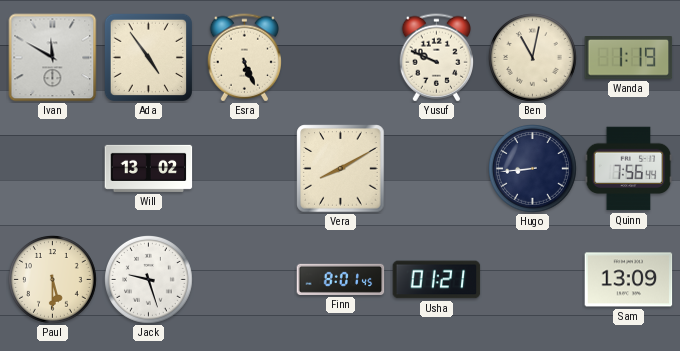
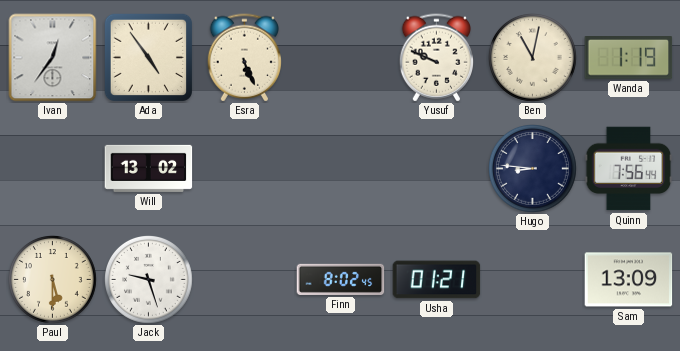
Ivan: 11:50 -> 12:36
Vera: 8:10 -> none
Hugo: 8:44 -> 8:46
Finn: 8:01 -> 8:02
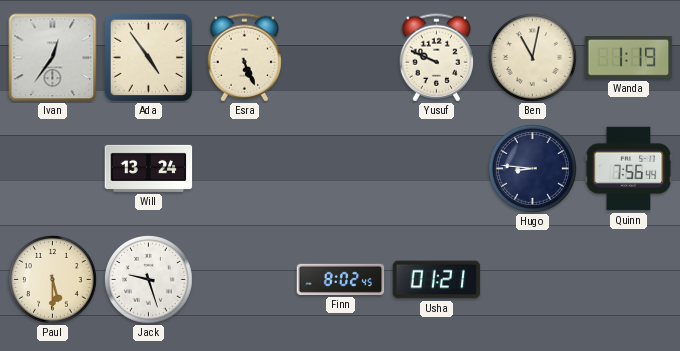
Will: 13:02 -> 13:24
Sam: 13:09 -> none
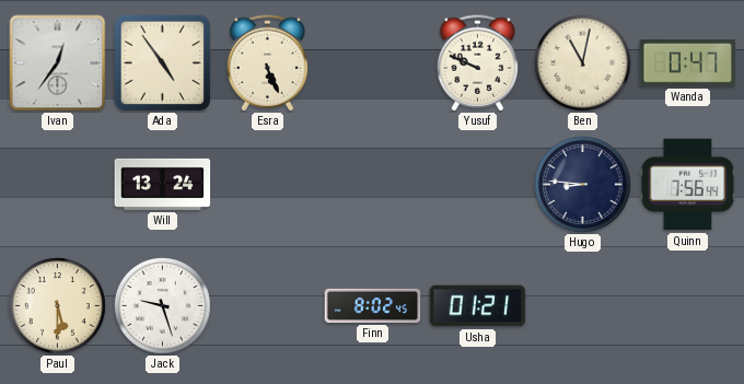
Wanda: 1:19 -> 0:47
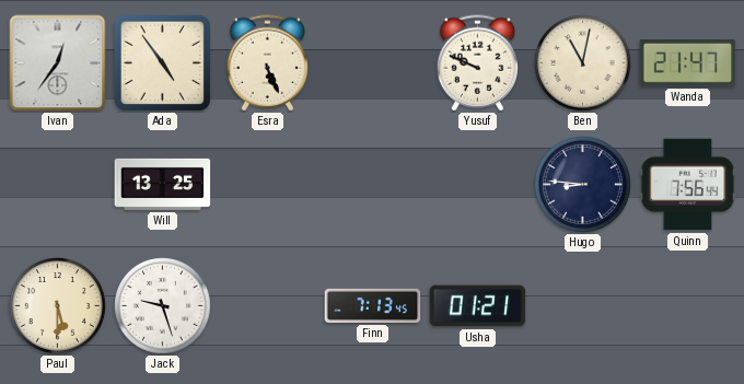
Wanda: 0:47 -> 21:47
Will: 13:24 -> 13:25
Finn: 8:02 -> 7:13
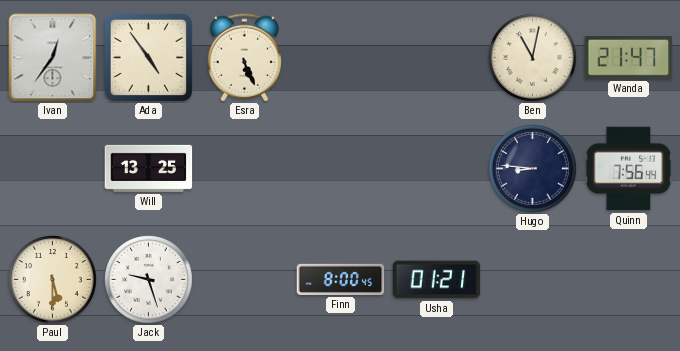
Yusuf: 9:49 -> none
Finn: 7:13 -> 8:00
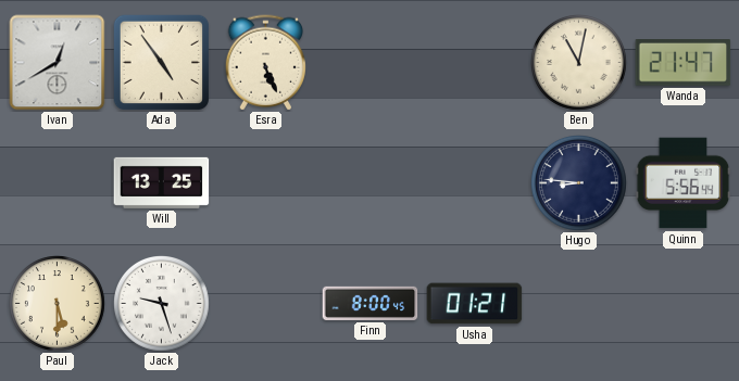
Ivan: 12:36 -> 12:40
Quinn: 7:56 -> 5:56
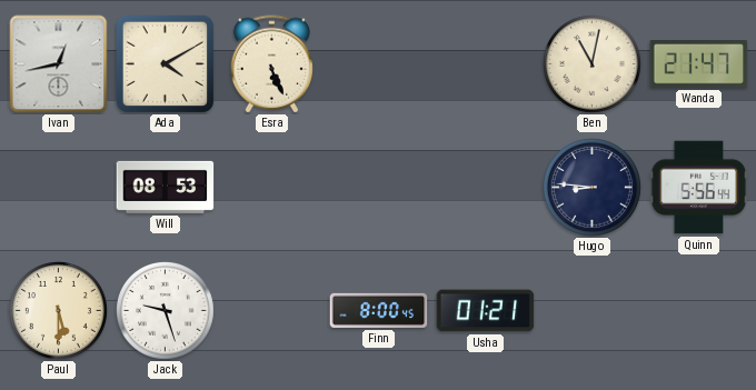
Ivan: 12:40 -> 12:43
Ada: 4:54 -> 4:10
Will: 13:25 -> 08:53
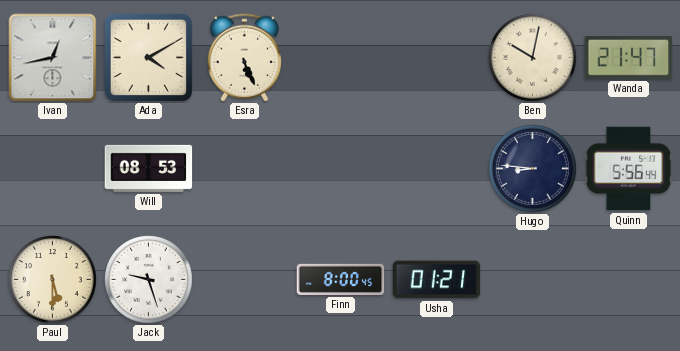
Ben: 11:02 -> 10:02
